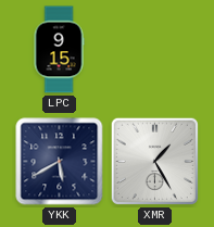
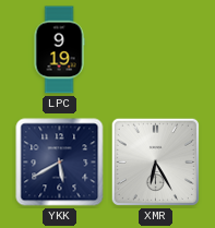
LPC: 9:15 -> 9:19
XMR: 1:25 -> 6:25
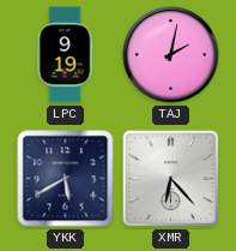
TAJ: none -> 2:02
XMR: 6:25 -> 6:23
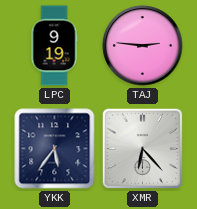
TAJ: 2:02 -> 2:46
YKK: 5:40 -> 5:36
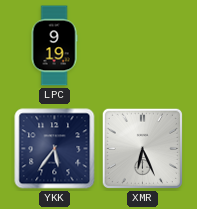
TAJ: 2:46 -> none
XMR: 6:23 -> 6:26
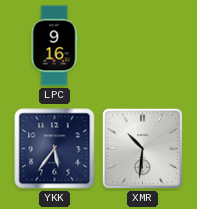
LPC: 9:19 -> 9:16
XMR: 6:26 -> 10:31
